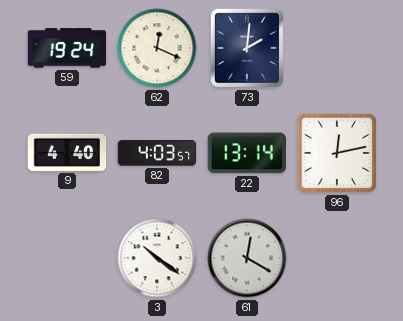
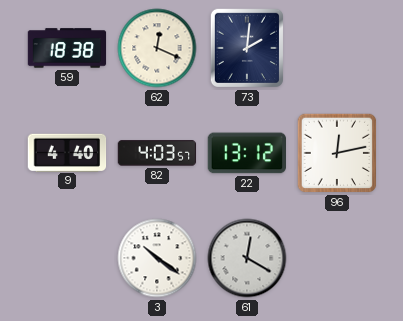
59: 19:24 -> 18:38
22: 13:14 -> 13:12
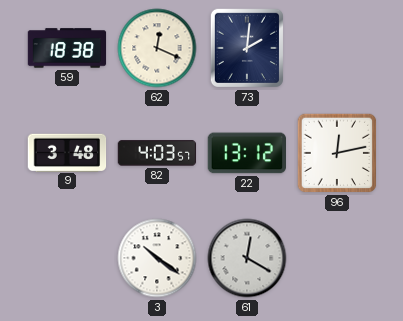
9: 4:40 -> 3:48
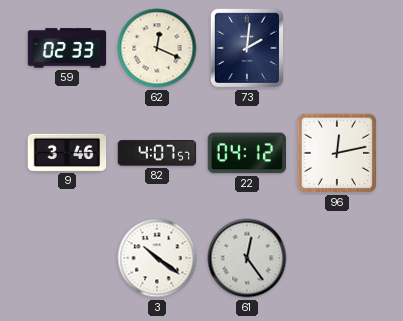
59: 18:38 -> 02:33
9: 3:48 -> 3:46
82: 4:03 -> 4:07
22: 13:12 -> 04:12
61: 12:20 -> 12:24
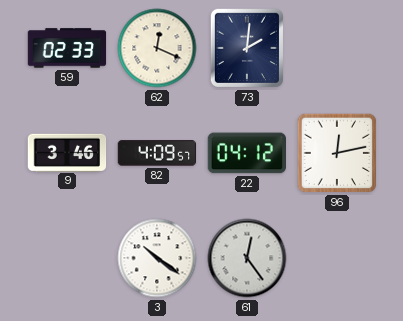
82: 4:07 -> 4:09
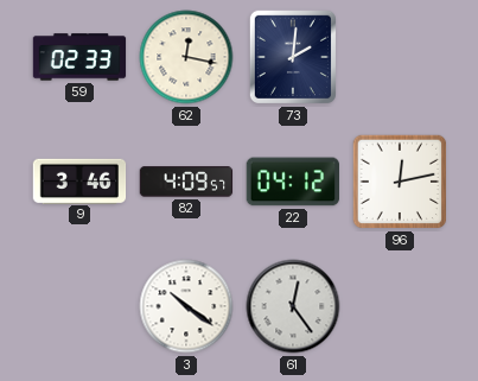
62: 12:19 -> 12:17
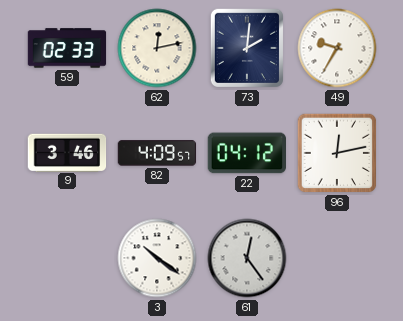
62: 12:17 -> 12:13
49: none -> 9:35
